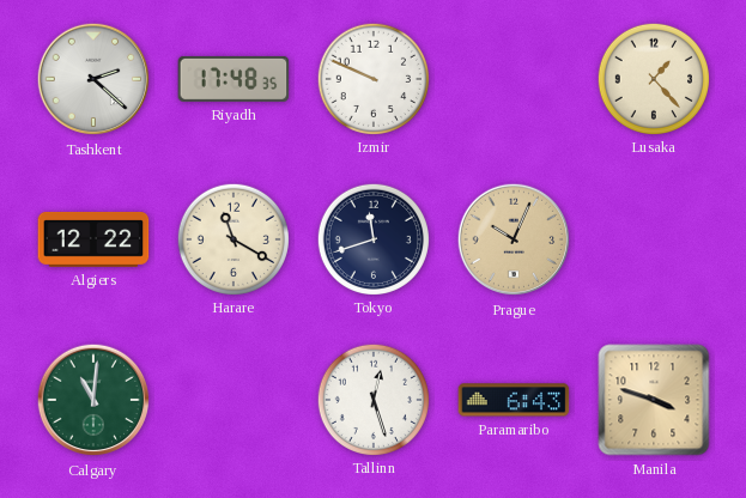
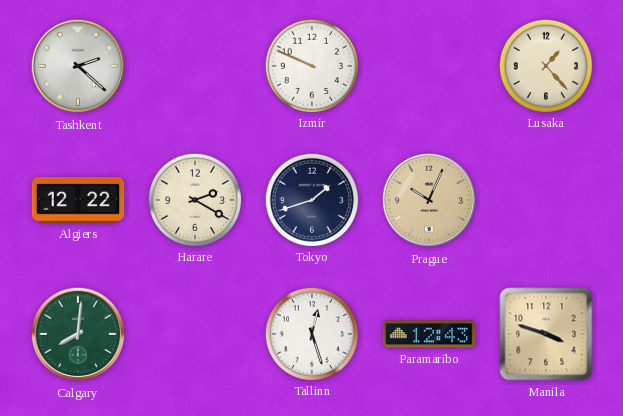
Riyadh: 17:48 -> none
Harare: 11:20 -> 2:20
Tokyo: 11:42 -> 1:42
Calgary: 11:01 -> 8:01
Paramaribo: 6:43 -> 12:43
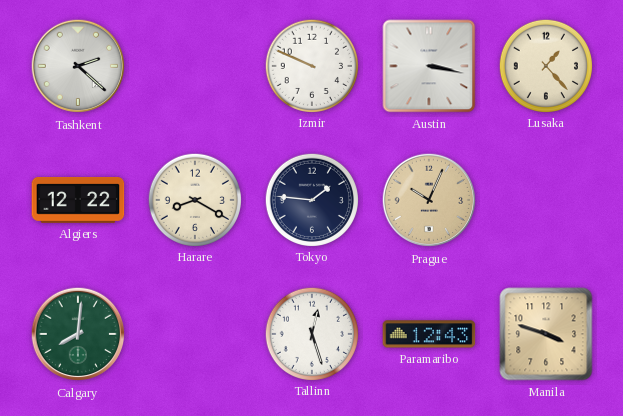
Austin: none -> 3:17
Harare: 2:20 -> 8:20
Tokyo: 1:42 -> 1:46
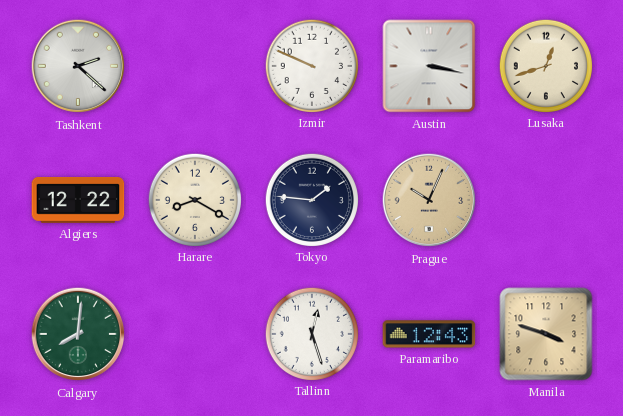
Lusaka: 1:23 -> 12:42
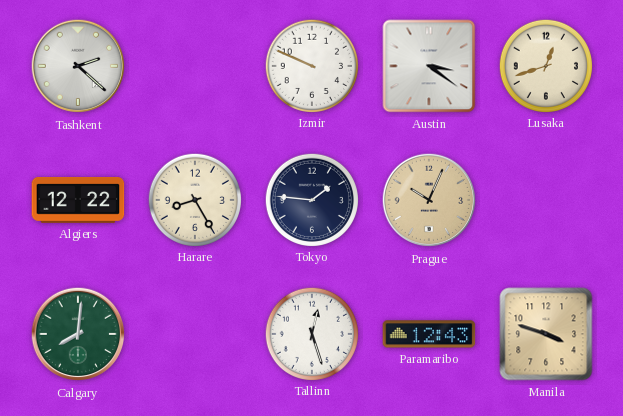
Austin: 3:17 -> 3:21
Harare: 8:20 -> 8:25
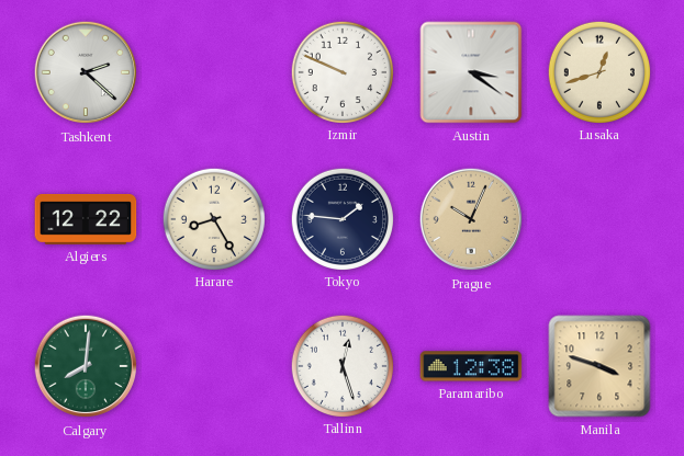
Paramaribo: 12:43 -> 12:38
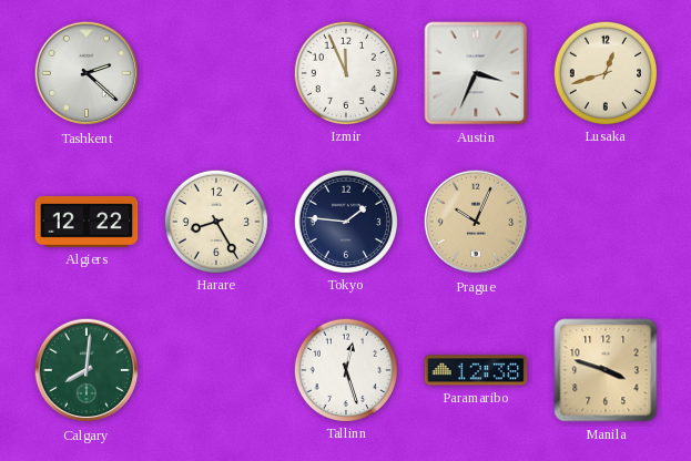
Izmir: 9:49 -> 11:56
Austin: 3:21 -> 3:34
